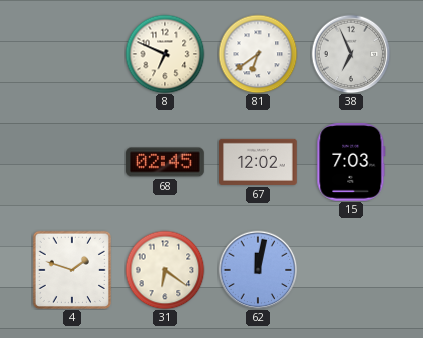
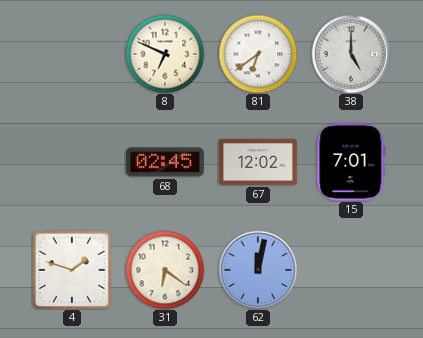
38: 6:56 -> 5:00
15: 7:03 -> 7:01
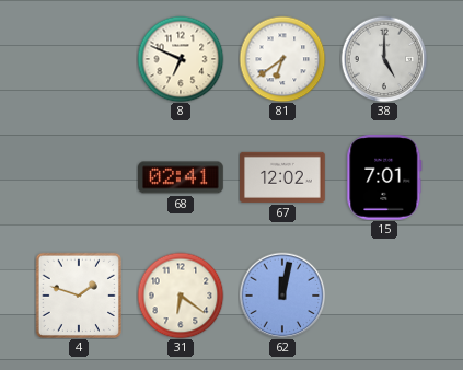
68: 02:45 -> 02:41
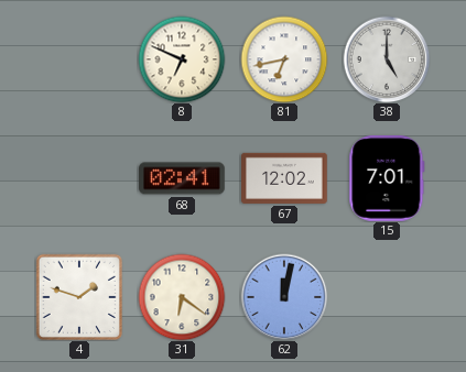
81: 6:39 -> 6:43
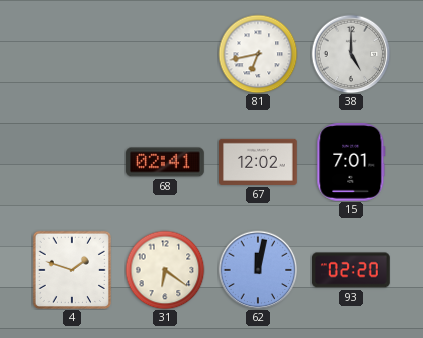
8: 6:49 -> none
93: none -> 02:20
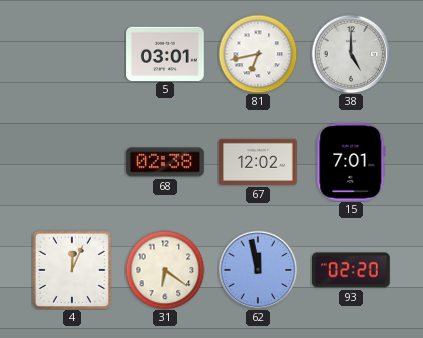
5: none -> 03:01
68: 02:41 -> 02:38
4: 1:48 -> 12:04
62: 12:02 -> 11:58
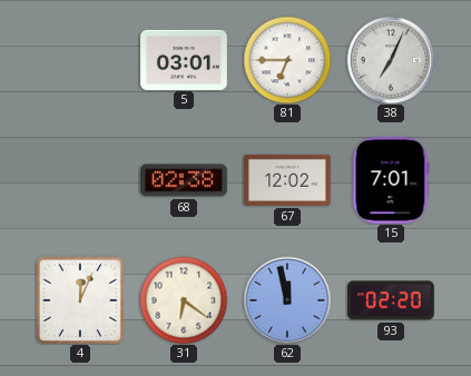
81: 6:43 -> 6:45
38: 5:00 -> 7:04
